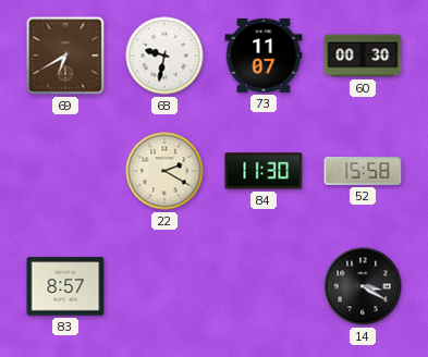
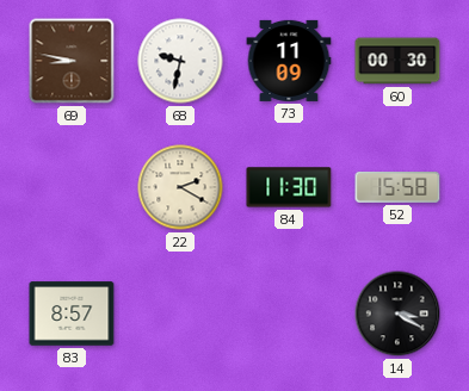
69: 6:40 -> 8:47
73: 11:07 -> 11:09
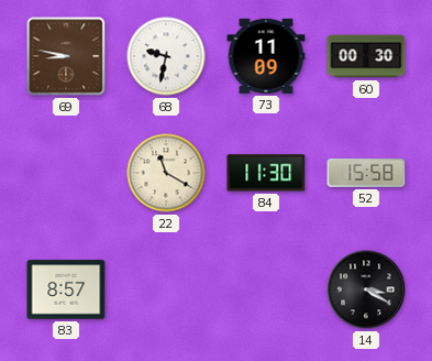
22: 2:20 -> 11:20
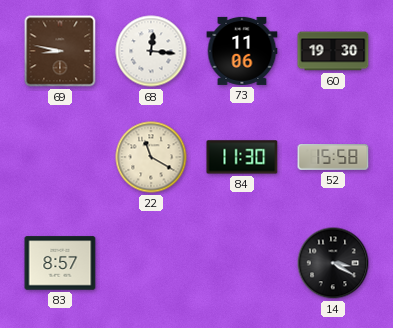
68: 9:32 -> 12:16
73: 11:09 -> 11:06
60: 00:30 -> 19:30
